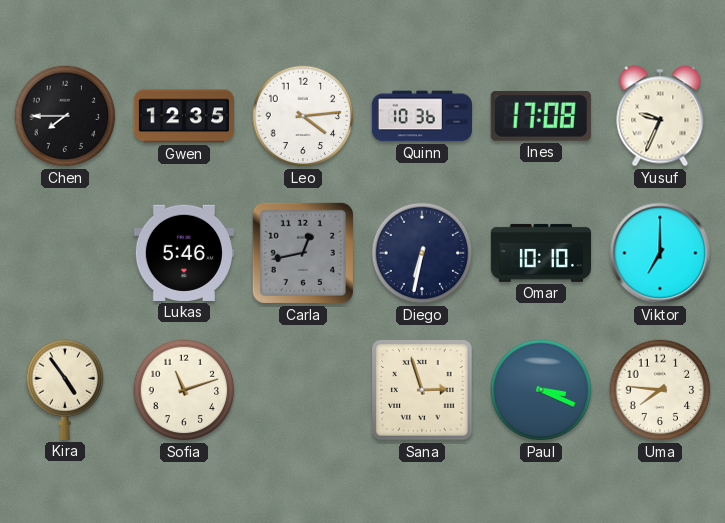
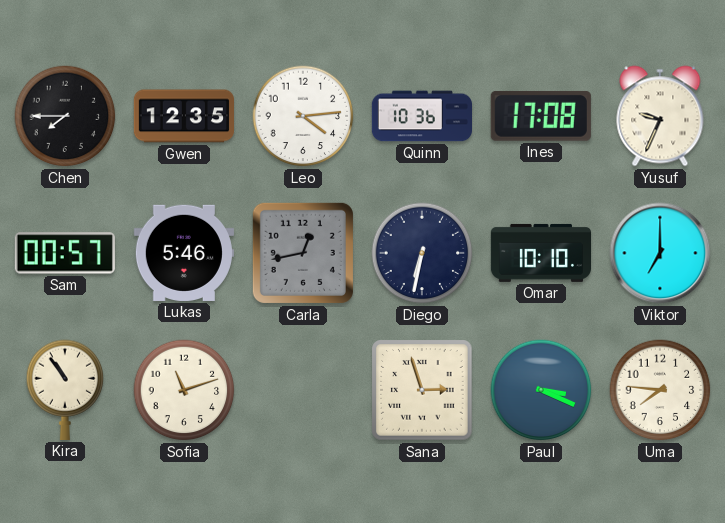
Sam: none -> 00:57
Kira: 4:54 -> 10:54
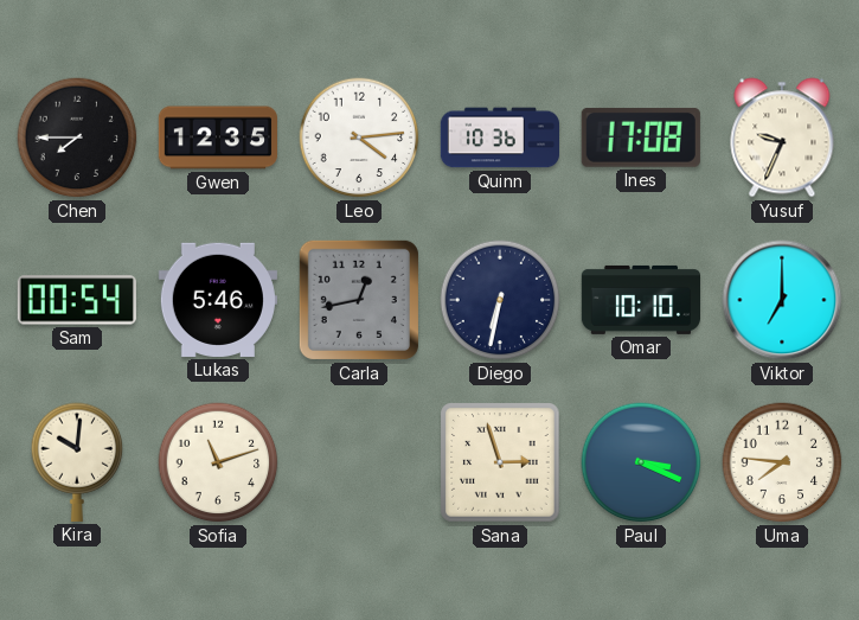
Sam: 00:57 -> 00:54
Kira: 10:54 -> 10:01
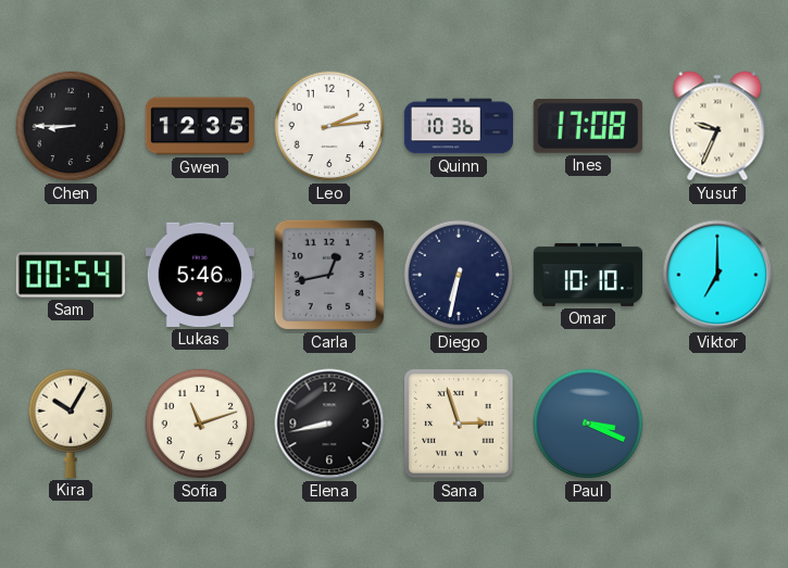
Chen: 7:45 -> 8:45
Leo: 4:14 -> 2:14
Kira: 10:01 -> 10:05
Elena: none -> 8:43
Uma: 7:46 -> none
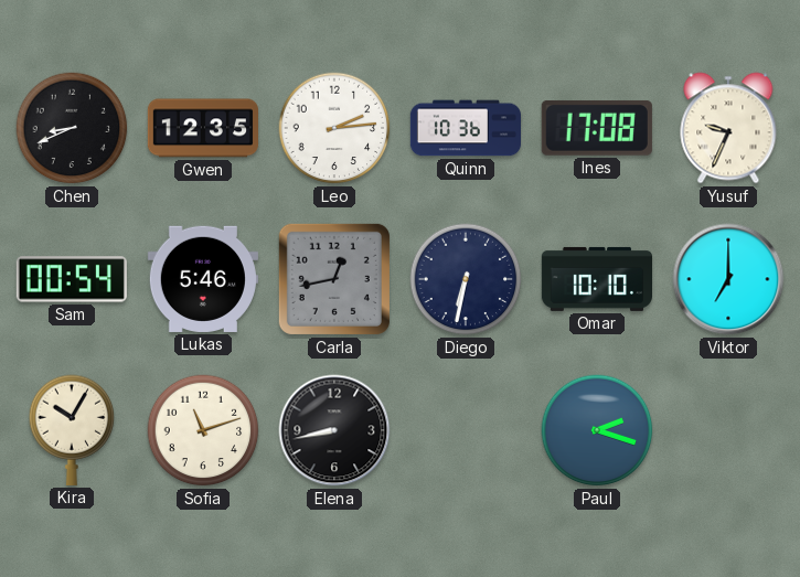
Chen: 8:45 -> 8:41
Sana: 2:57 -> none
Paul: 3:19 -> 2:18
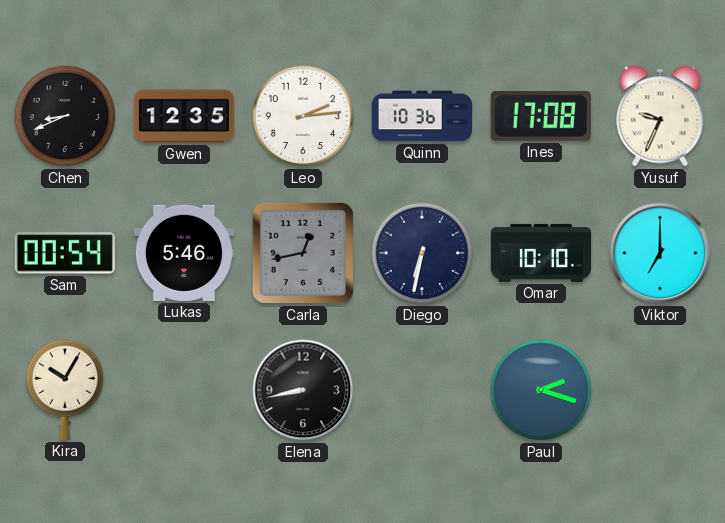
Sofia: 11:12 -> none
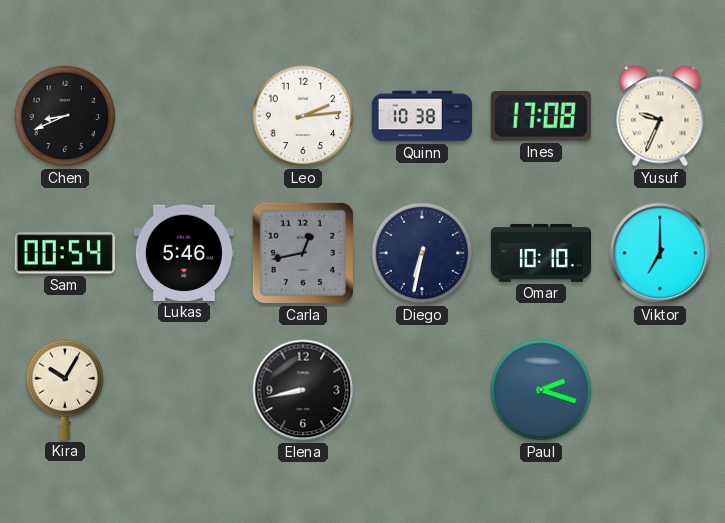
Gwen: 12:35 -> none
Quinn: 10:36 -> 10:38
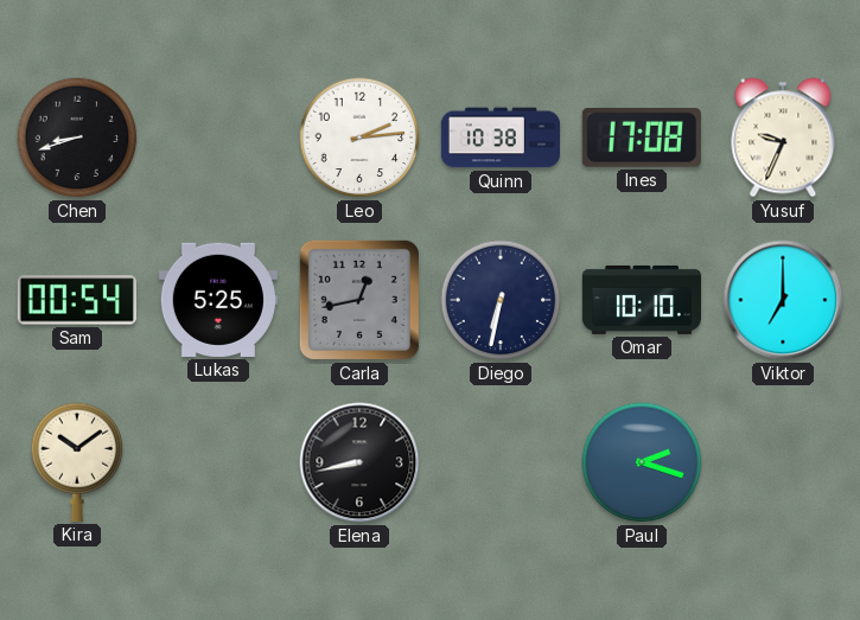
Chen: 8:41 -> 8:42
Lukas: 5:46 -> 5:25
Kira: 10:05 -> 10:09
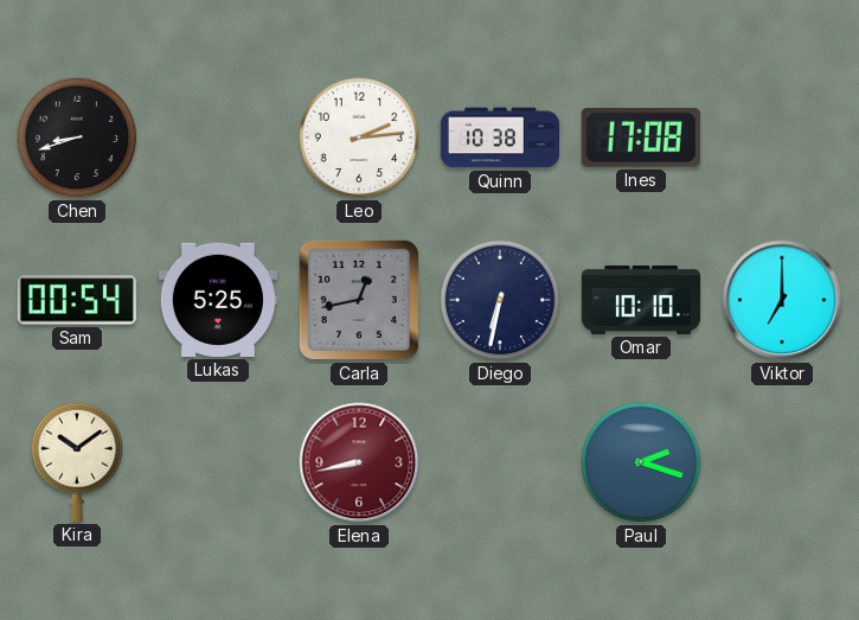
Yusuf: 9:34 -> none
Elena dial: black -> burgundy
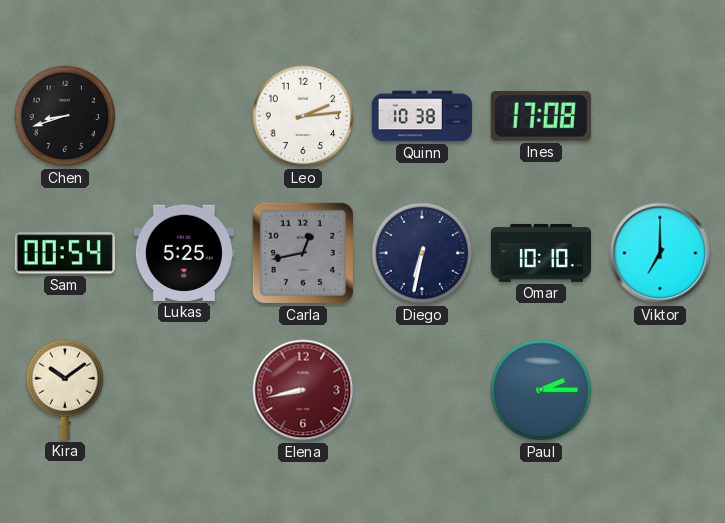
Paul: 2:18 -> 2:15
